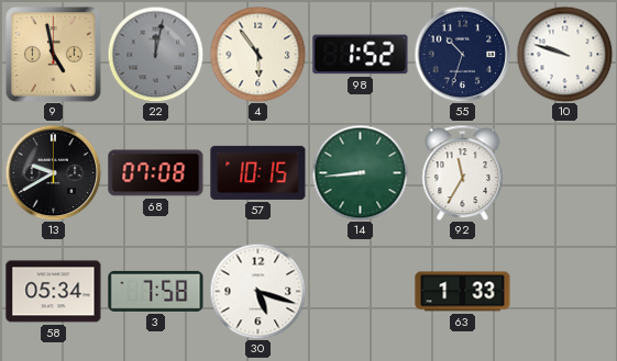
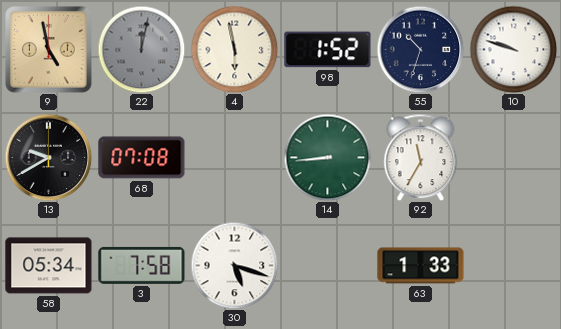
4: 5:54 -> 5:58
57: 10:15 -> none
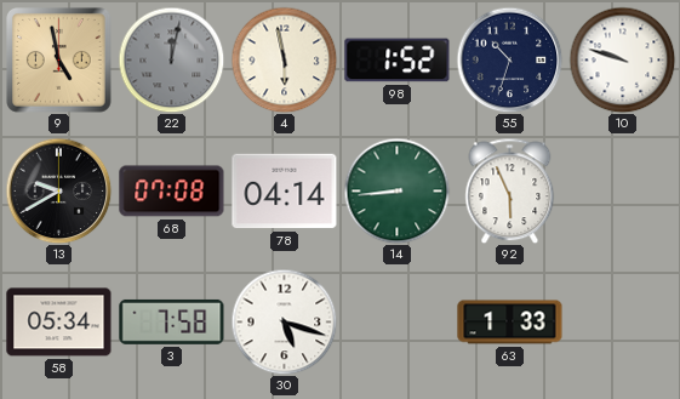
78: none -> 04:14
92: 11:35 -> 5:56
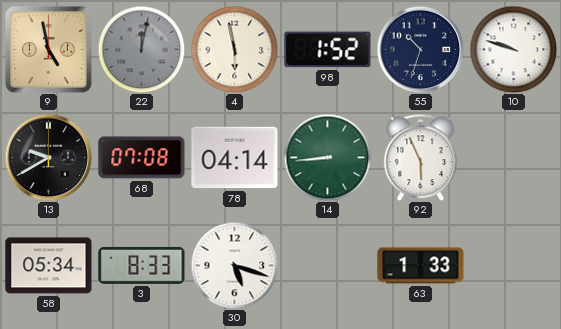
3: 7:58 -> 8:33
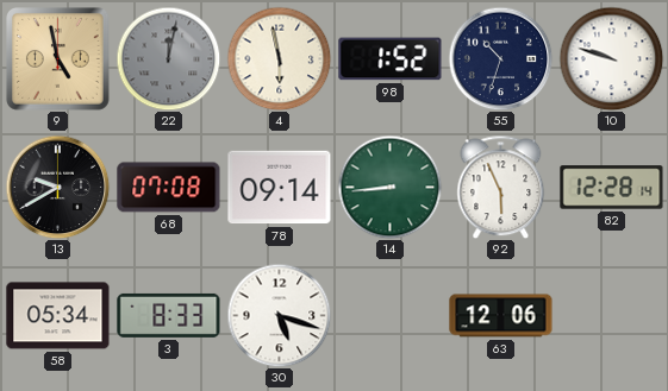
78: 04:14 -> 09:14
82: none -> 12:28
63: 1:33 -> 12:06
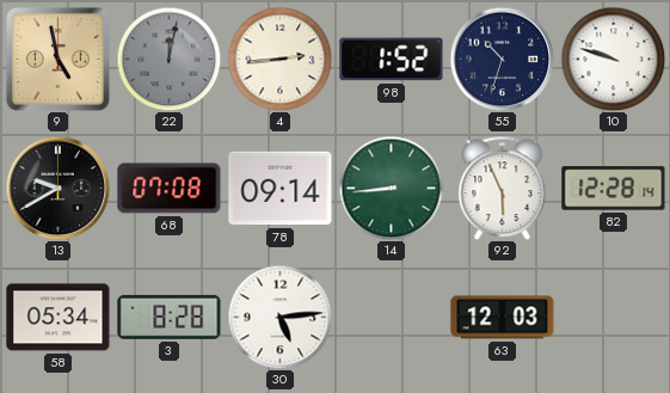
4: 5:58 -> 2:44
3: 8:33 -> 8:28
30: 5:18 -> 5:14
63: 12:06 -> 12:03
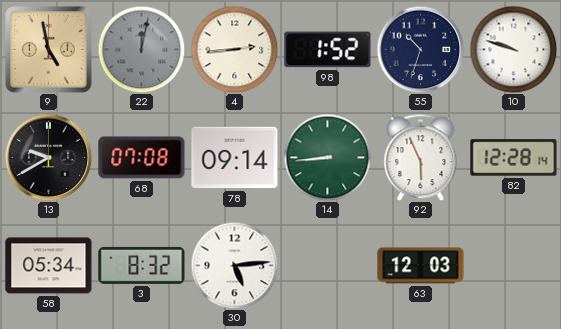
3: 8:28 -> 8:32
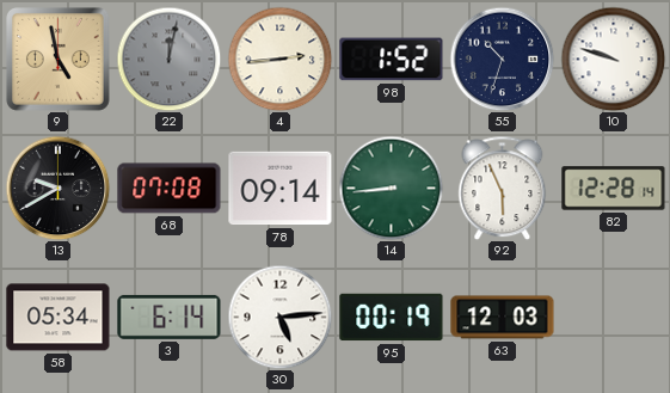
3: 8:32 -> 6:14
95: none -> 00:19
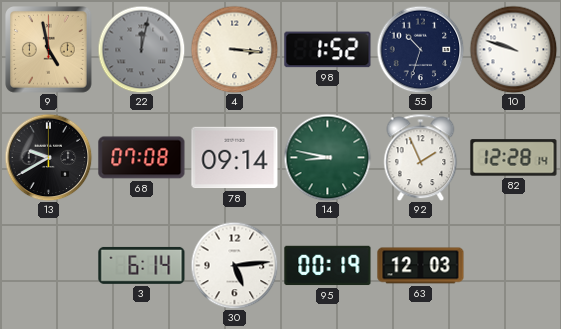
4: 2:44 -> 3:16
14: 8:44 -> 8:47
92: 5:56 -> 1:56
58: 05:34 -> none
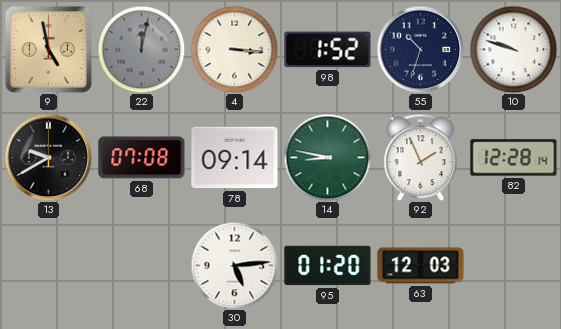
3: 6:14 -> none
95: 00:19 -> 01:20
